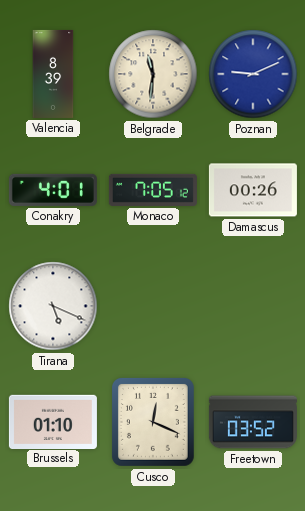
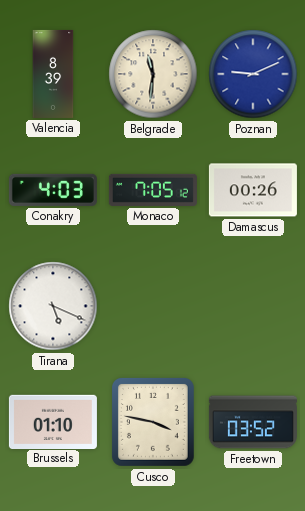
Conakry: 4:01 -> 4:03
Cusco: 12:19 -> 3:47
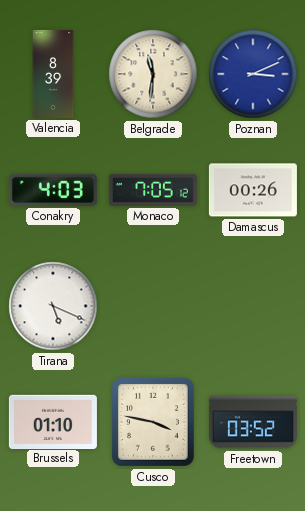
Poznan: 9:11 -> 3:11
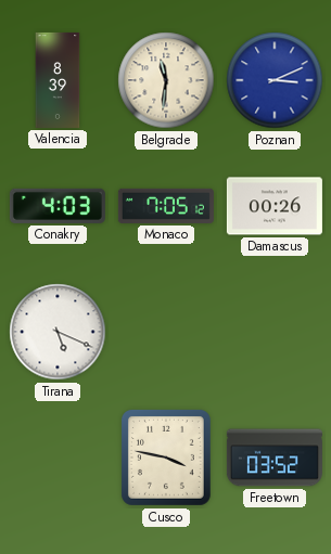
Brussels: 01:10 -> none
